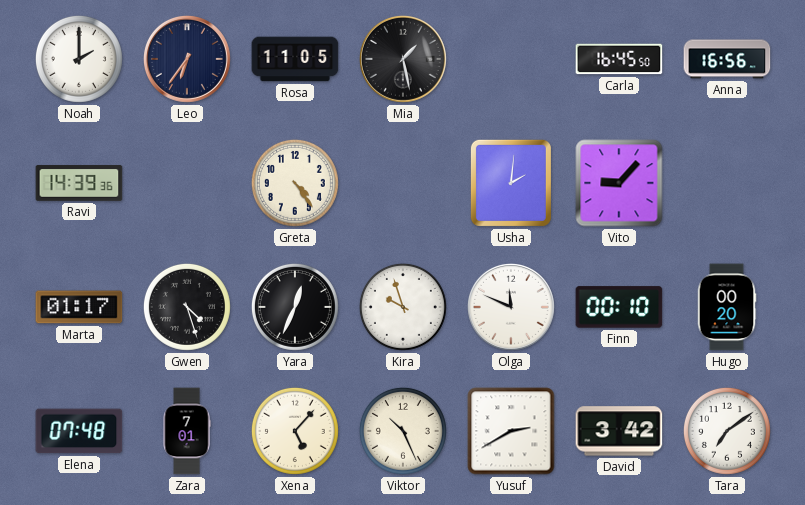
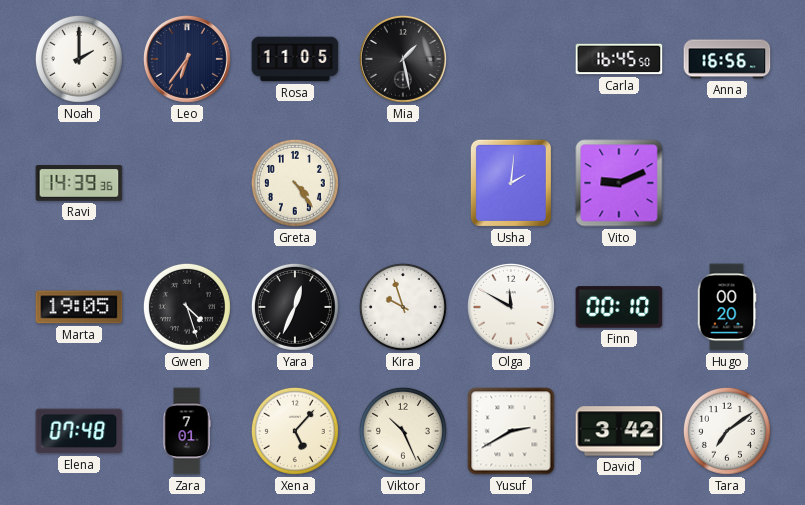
Vito: 9:07 -> 9:11
Marta: 01:17 -> 19:05
Olga: 11:49 -> 11:50
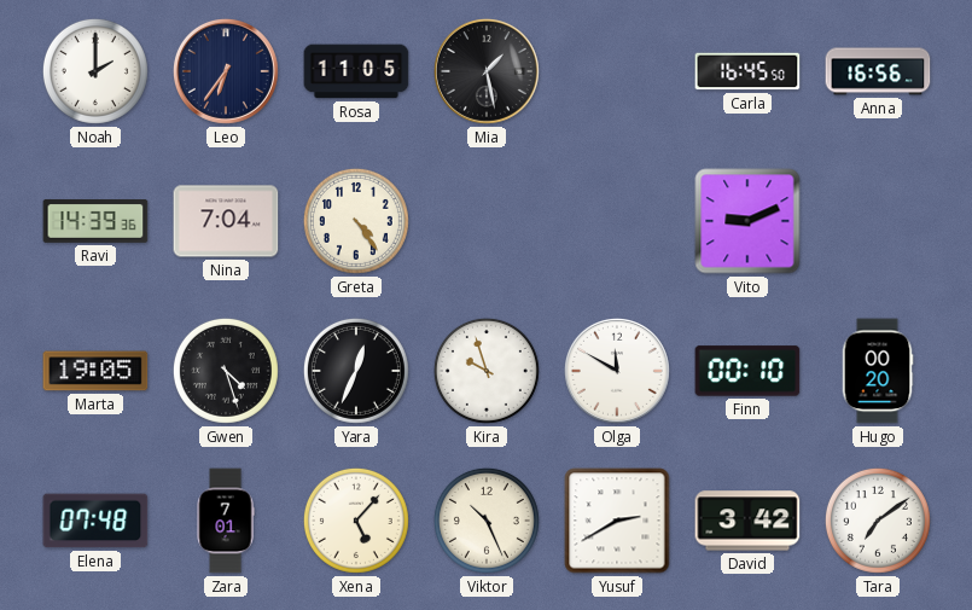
Nina: none -> 7:04
Usha: 2:01 -> none
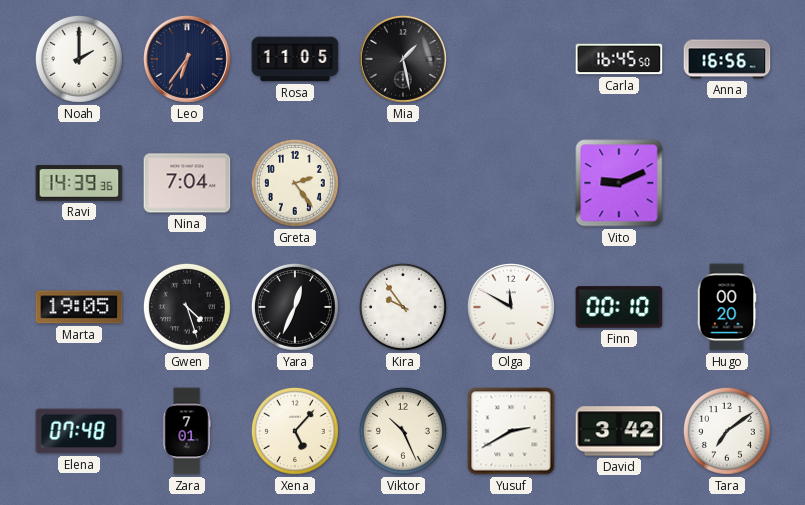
Greta: 4:24 -> 2:24
Kira: 9:57 -> 9:54
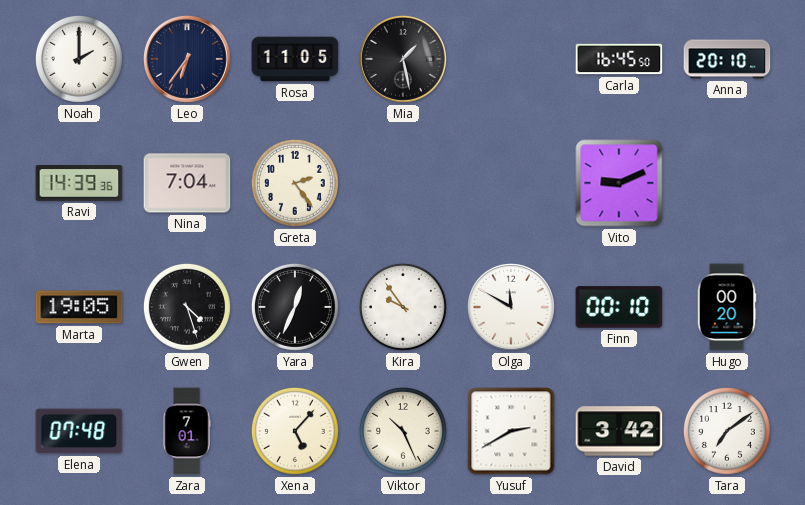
Anna: 16:56 -> 20:10
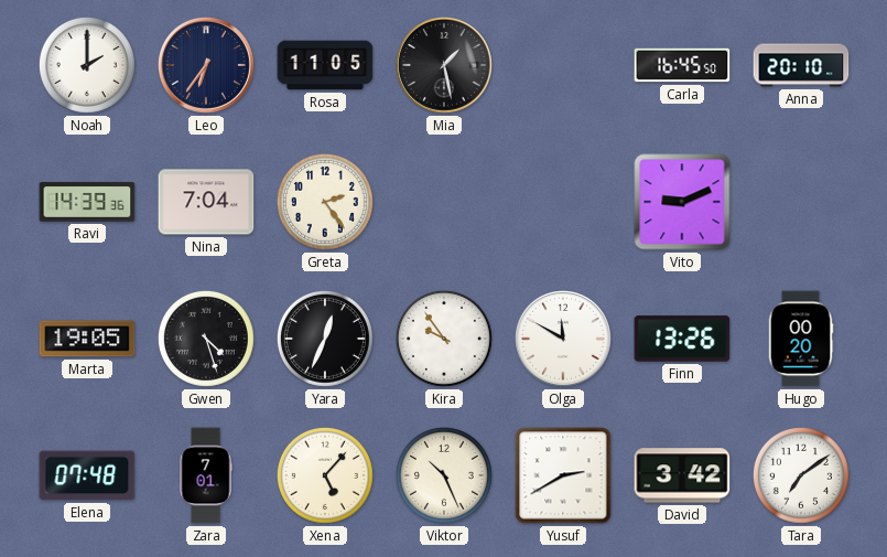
Finn: 00:10 -> 13:26
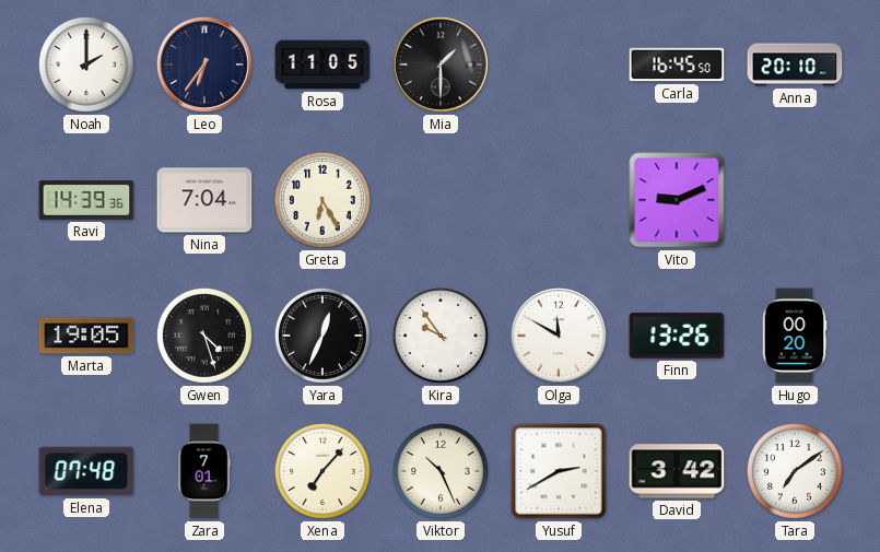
Mia: 1:28 -> 1:30
Greta: 2:24 -> 6:25
Xena: 5:07 -> 7:07
